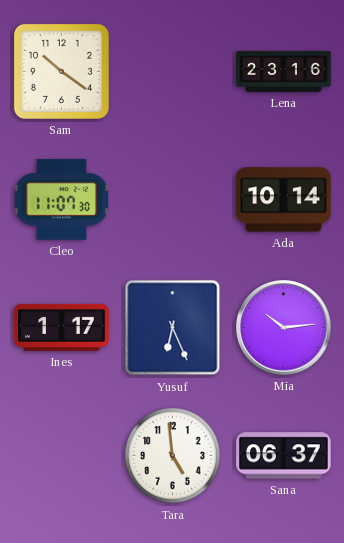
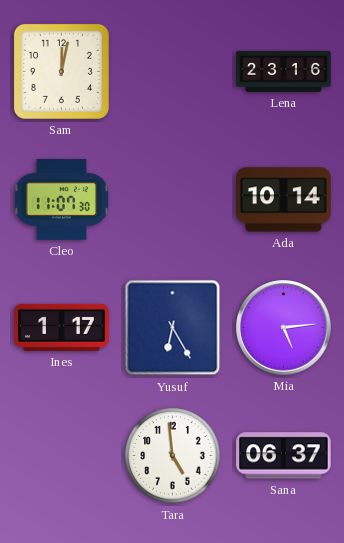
Sam: 10:21 -> 12:02
Yusuf: 6:26 -> 6:25
Mia: 10:14 -> 5:14
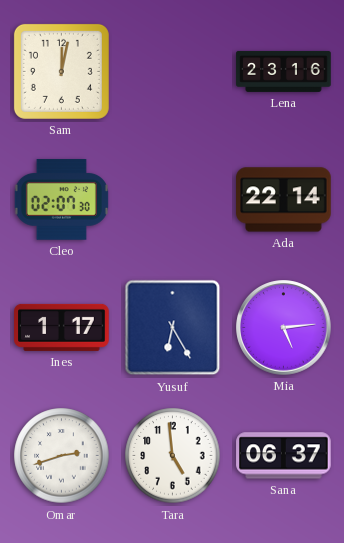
Cleo: 11:07 -> 02:07
Ada: 10:14 -> 22:14
Omar: none -> 2:42
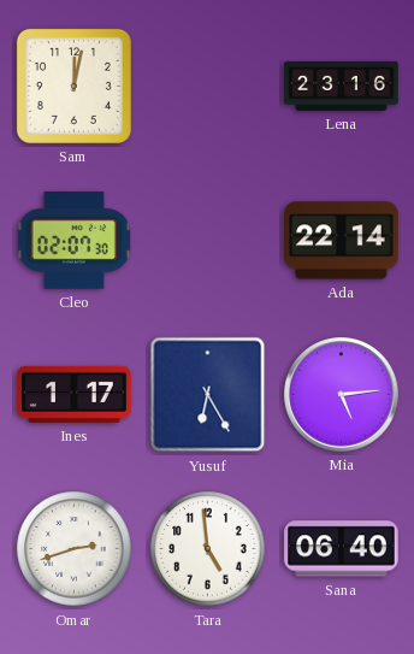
Sana: 06:37 -> 06:40
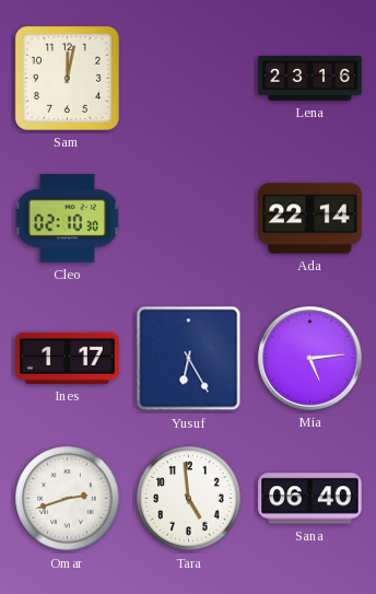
Cleo: 02:07 -> 02:10
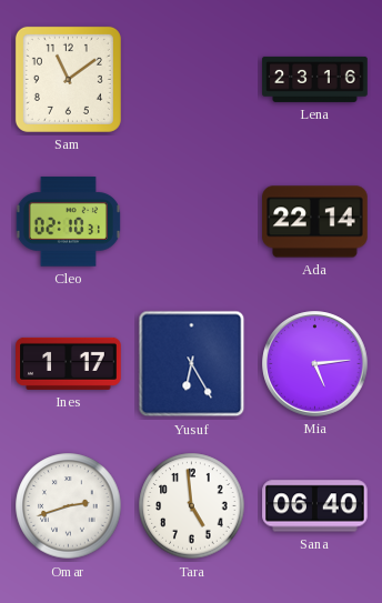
Sam: 12:02 -> 11:09
Cleo: 02:10:30 -> 02:10:31
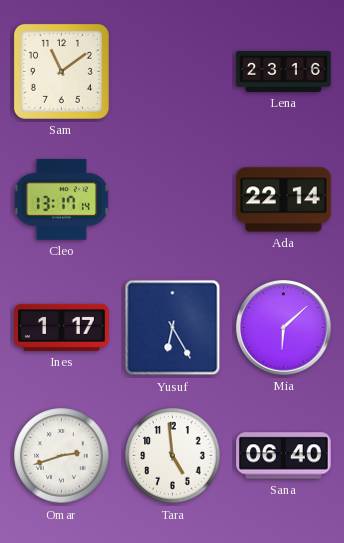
Cleo: 02:10 -> 13:17
Mia: 5:14 -> 6:08
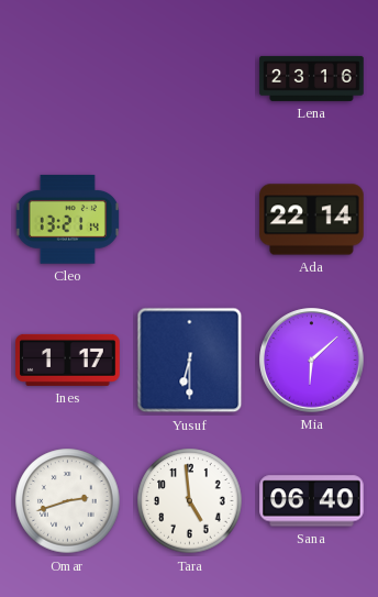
Sam: 11:09 -> none
Cleo: 13:17 -> 13:21
Yusuf: 6:25 -> 6:30
